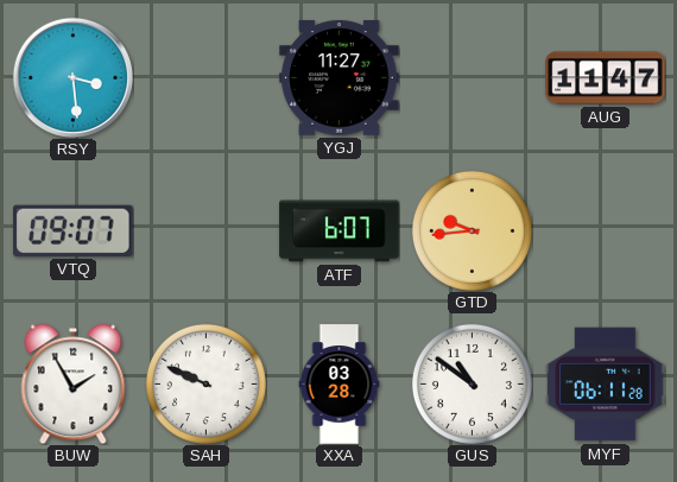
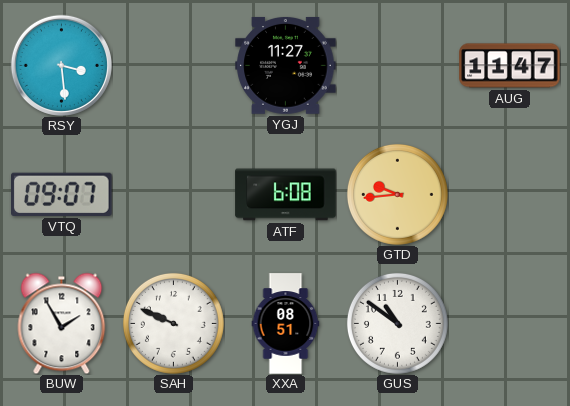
ATF: 6:07 -> 6:08
XXA: 03:28 -> 08:51
MYF: 06:11 -> none
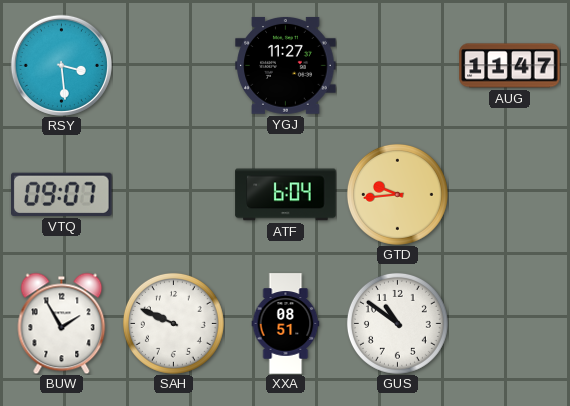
ATF: 6:08 -> 6:04
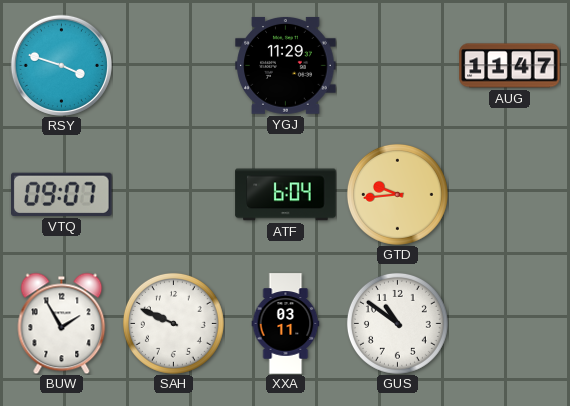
RSY: 3:29 -> 3:48
YGJ: 11:27 -> 11:29
XXA: 08:51 -> 03:11
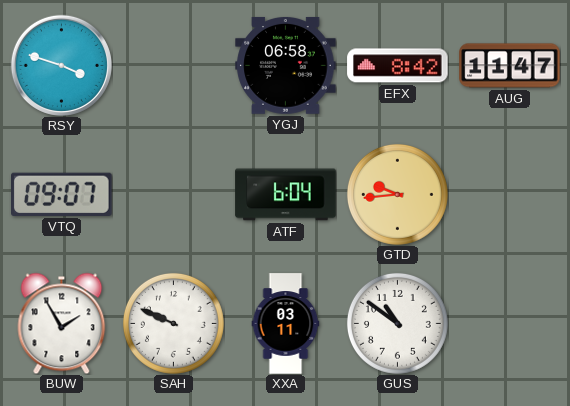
YGJ: 11:29 -> 06:58
EFX: none -> 8:42
